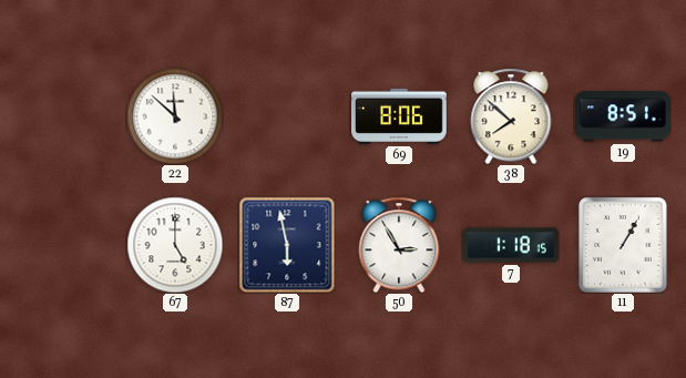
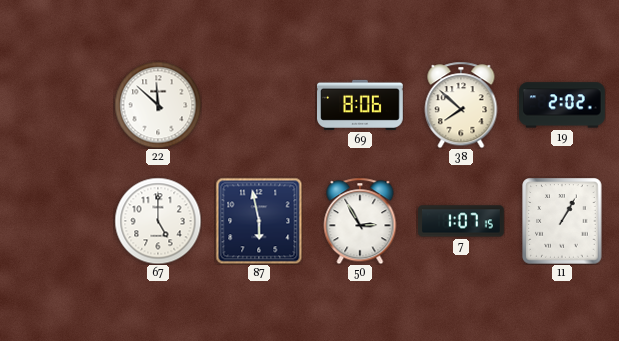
19: 8:51 -> 2:02
7: 1:18 -> 1:07
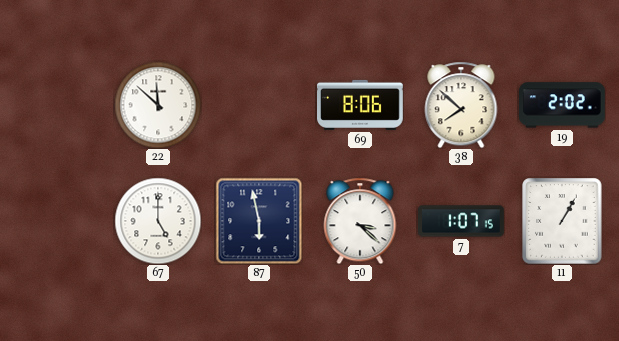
50: 2:55 -> 3:22
